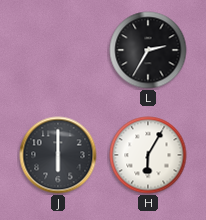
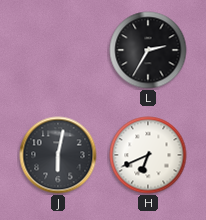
J: 6:00 -> 6:02
H: 6:05 -> 6:41
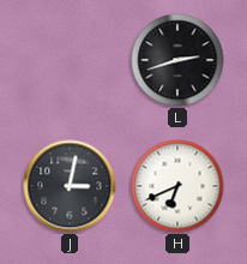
L: 2:35 -> 2:42
J: 6:02 -> 3:02
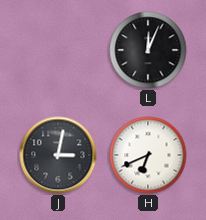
L: 2:42 -> 12:04
